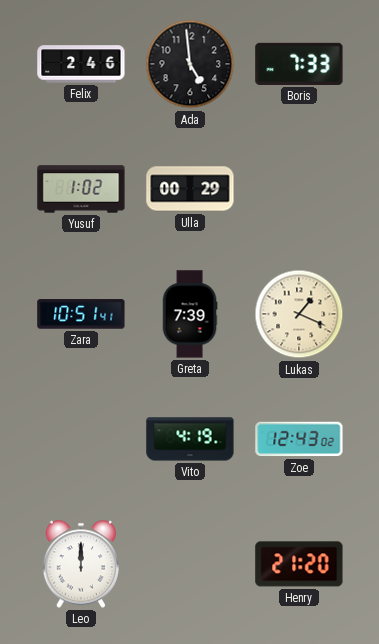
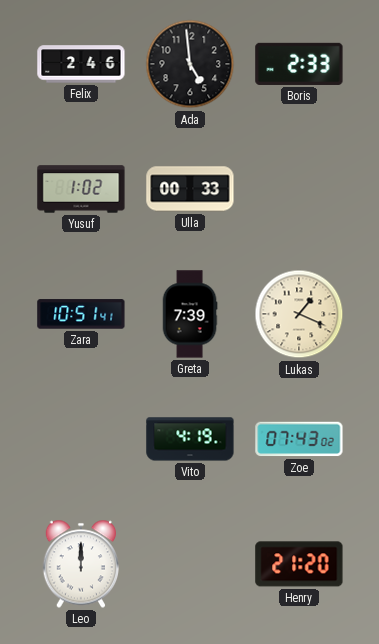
Boris: 7:33 -> 2:33
Ulla: 00:29 -> 00:33
Zoe: 12:43 -> 07:43
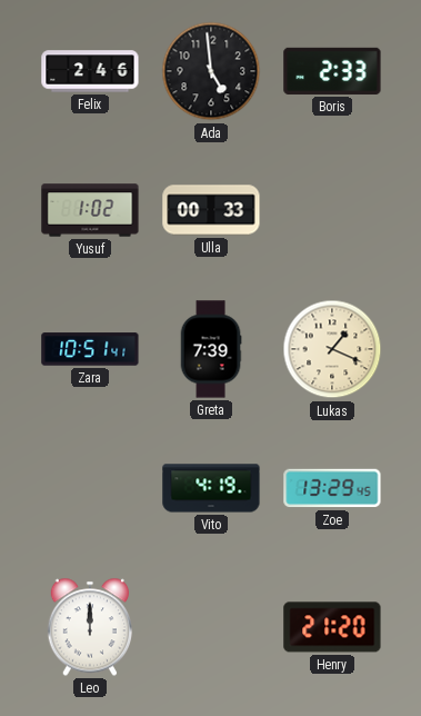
Zoe: 07:43 -> 13:29
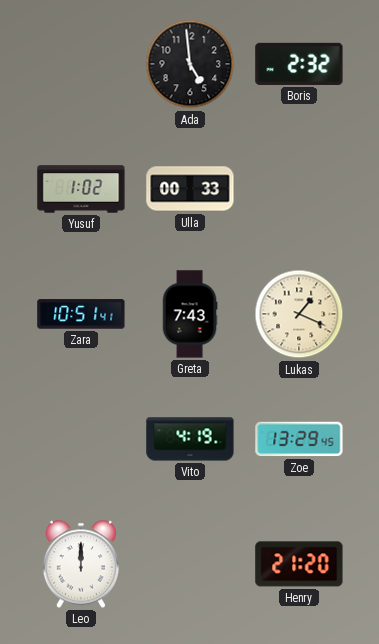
Felix: 2:46 -> none
Boris: 2:33 -> 2:32
Greta: 7:39 -> 7:43
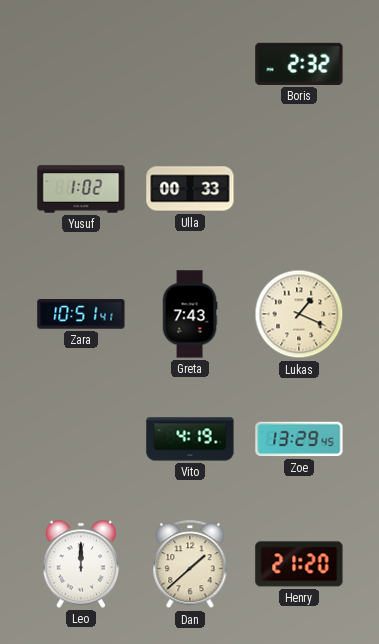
Ada: 4:59 -> none
Dan: none -> 1:38
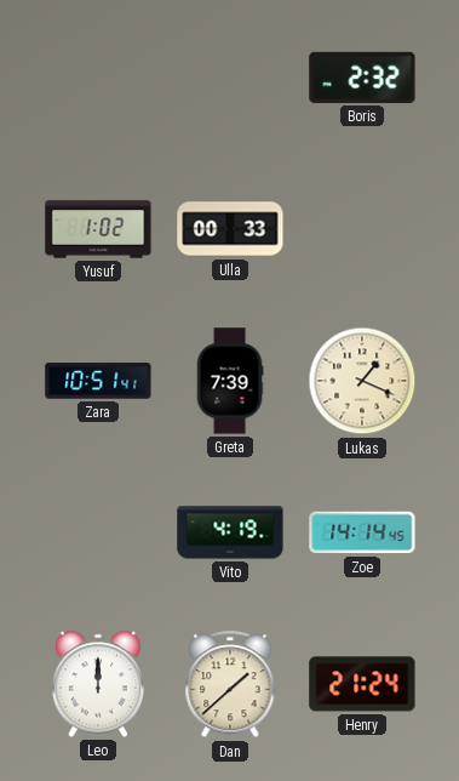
Greta: 7:43 -> 7:39
Zoe: 13:29 -> 14:14
Henry: 21:20 -> 21:24
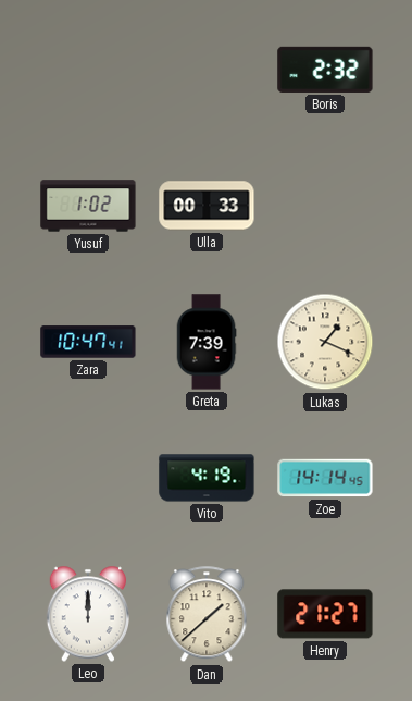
Zara: 10:51 -> 10:47
Henry: 21:24 -> 21:27
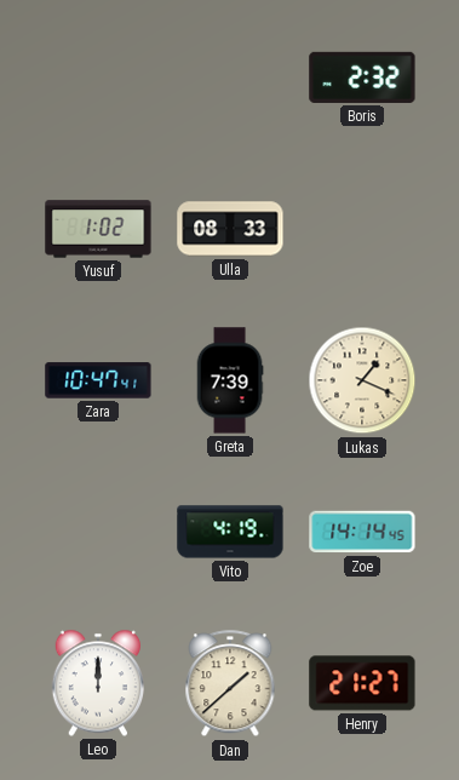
Ulla: 00:33 -> 08:33
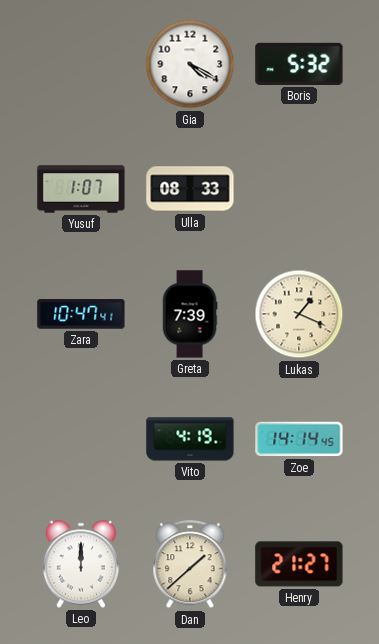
Gia: none -> 4:20
Boris: 2:32 -> 5:32
Yusuf: 1:02 -> 1:07
